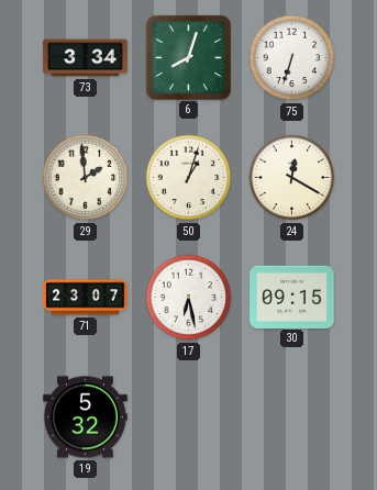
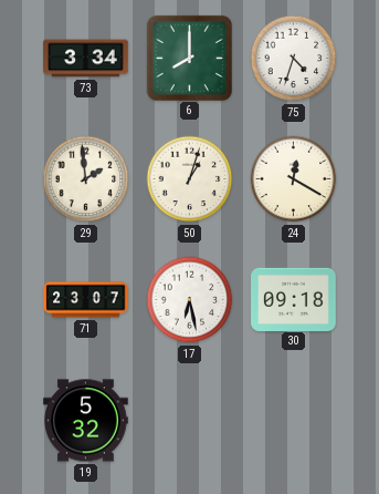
6: 8:03 -> 8:00
75: 6:33 -> 4:33
30: 09:15 -> 09:18
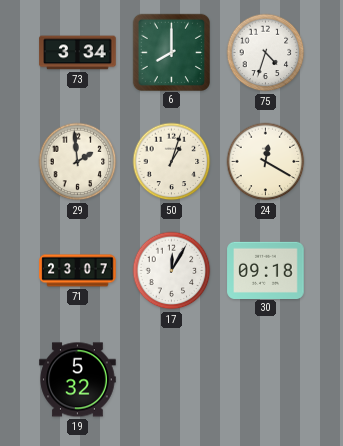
17: 6:28 -> 12:05
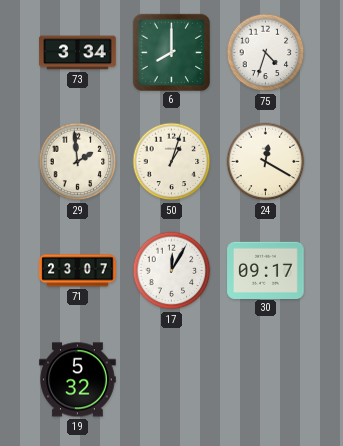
30: 09:18 -> 09:17
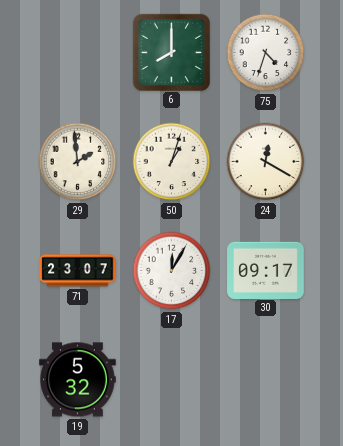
73: 3:34 -> none
